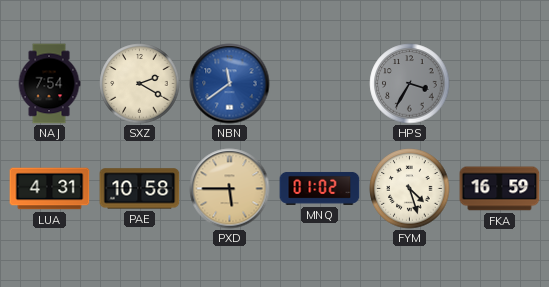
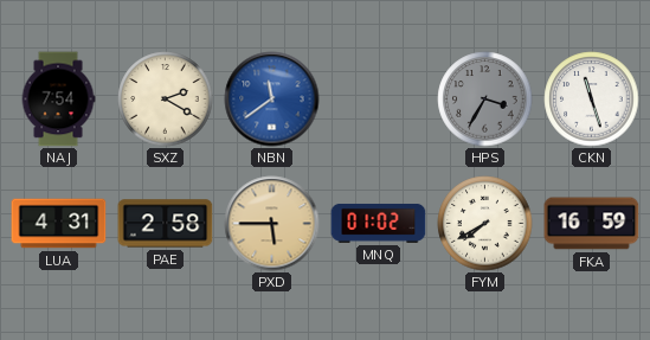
CKN: none -> 11:27
PAE: 10:58 -> 2:58
FYM: 4:27 -> 7:40
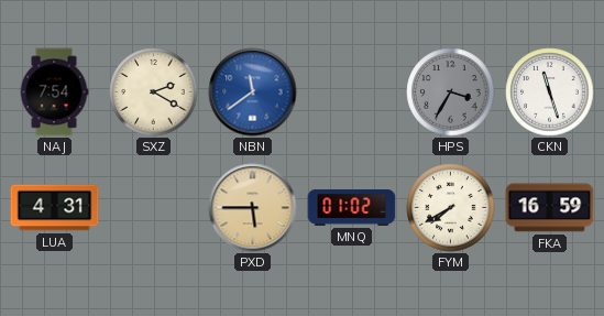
PAE: 2:58 -> none
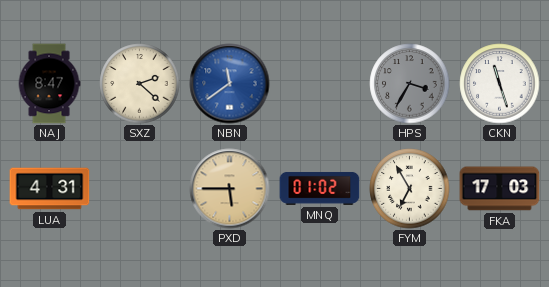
NAJ: 7:54 -> 8:47
SXZ: 2:20 -> 2:22
FYM: 7:40 -> 6:55
FKA: 16:59 -> 17:03
